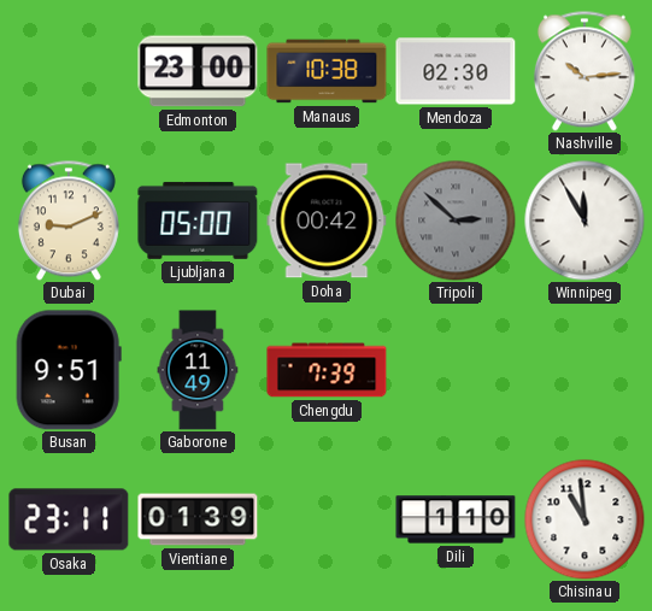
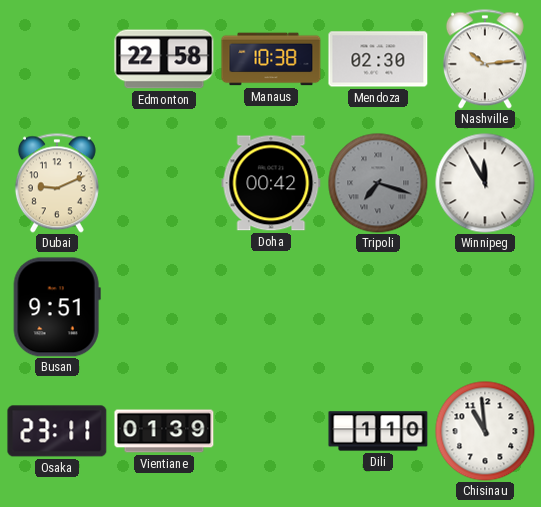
Edmonton: 23:00 -> 22:58
Ljubljana: 05:00 -> none
Tripoli: 2:52 -> 7:18
Gaborone: 11:49 -> none
Chengdu: 7:39 -> none
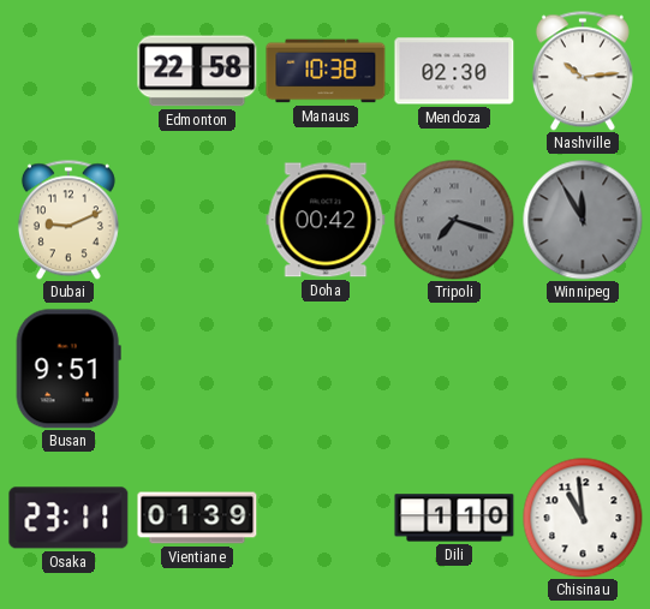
Winnipeg dial: white -> grey
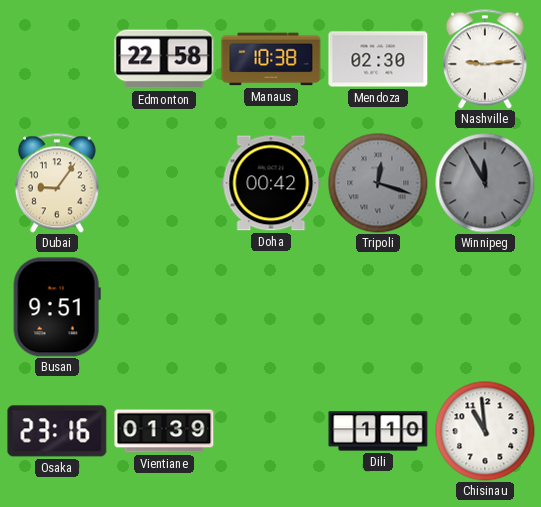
Nashville: 10:14 -> 9:14
Dubai: 9:11 -> 9:06
Tripoli: 7:18 -> 12:18
Osaka: 23:11 -> 23:16
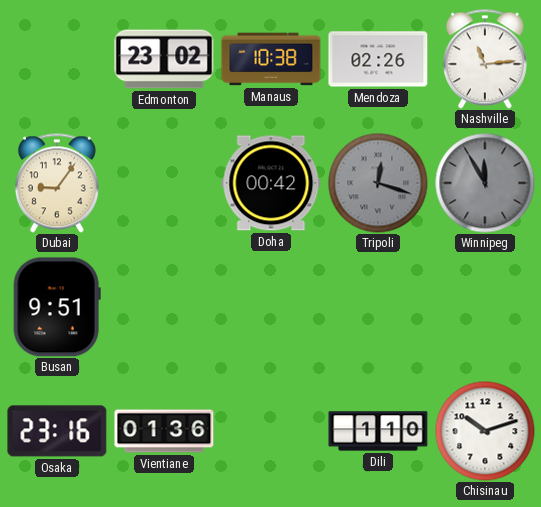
Edmonton: 22:58 -> 23:02
Mendoza: 02:30 -> 02:26
Nashville: 9:14 -> 11:14
Vientiane: 01:39 -> 01:36
Chisinau: 10:59 -> 10:12
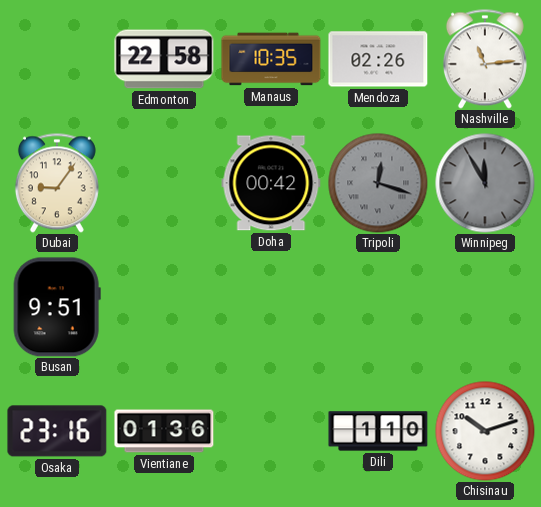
Edmonton: 23:02 -> 22:58
Manaus: 10:38 -> 10:35
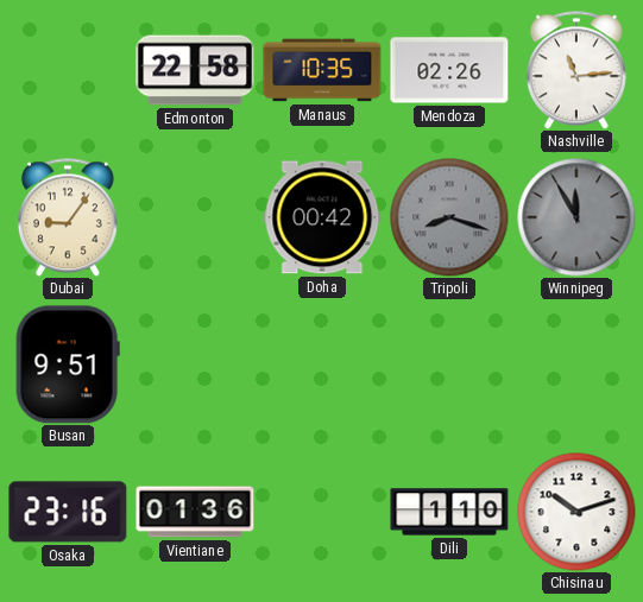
Tripoli: 12:18 -> 8:18
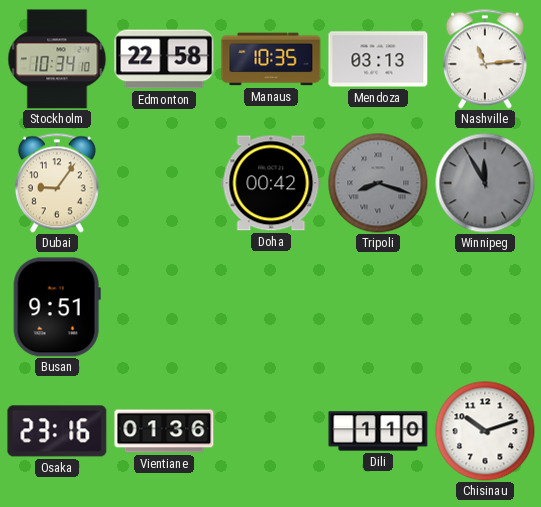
Stockholm: none -> 10:34
Mendoza: 02:26 -> 03:13
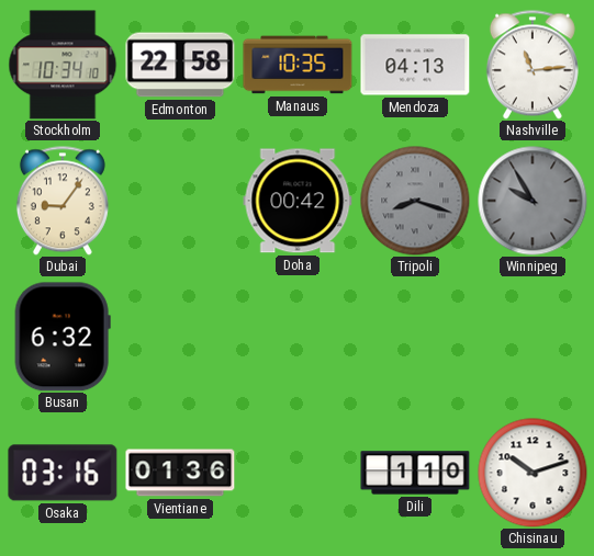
Mendoza: 03:13 -> 04:13
Winnipeg: 11:55 -> 9:55
Busan: 9:51 -> 6:32
Osaka: 23:16 -> 03:16
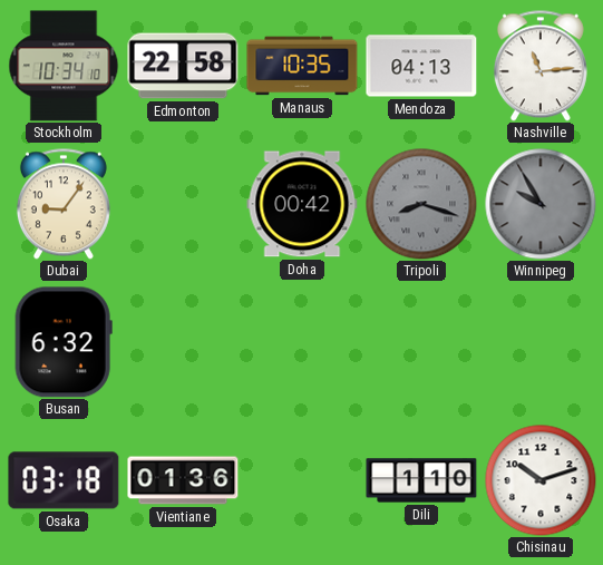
Osaka: 03:16 -> 03:18
